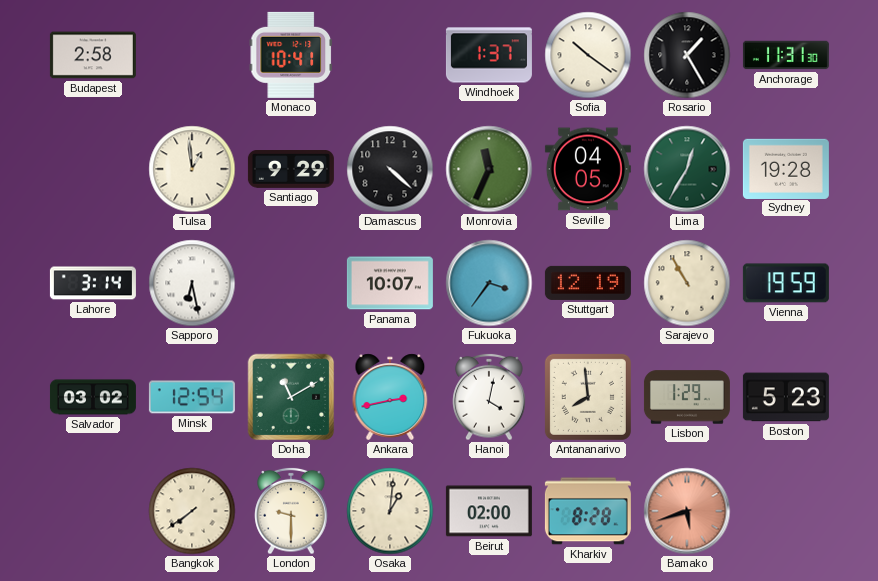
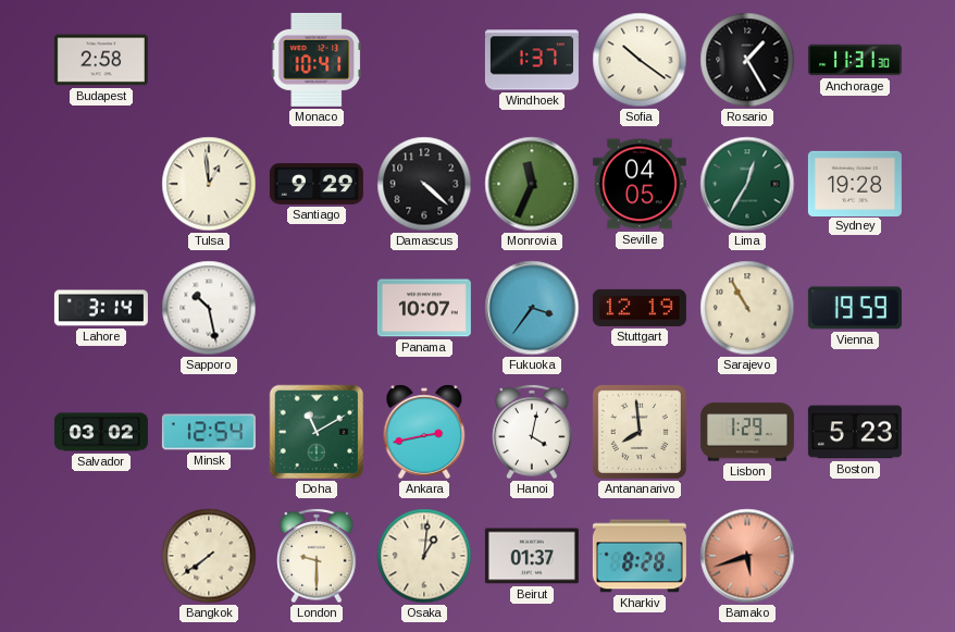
Sapporo: 6:28 -> 10:28
Beirut: 02:00 -> 01:37
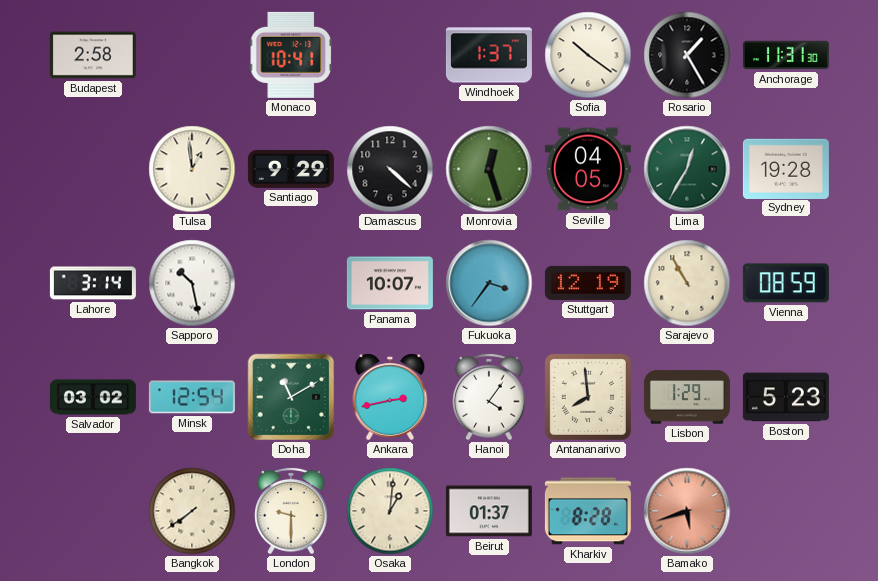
Monrovia: 11:34 -> 12:27
Vienna: 19:59 -> 08:59
Hanoi: 4:02 -> 4:06
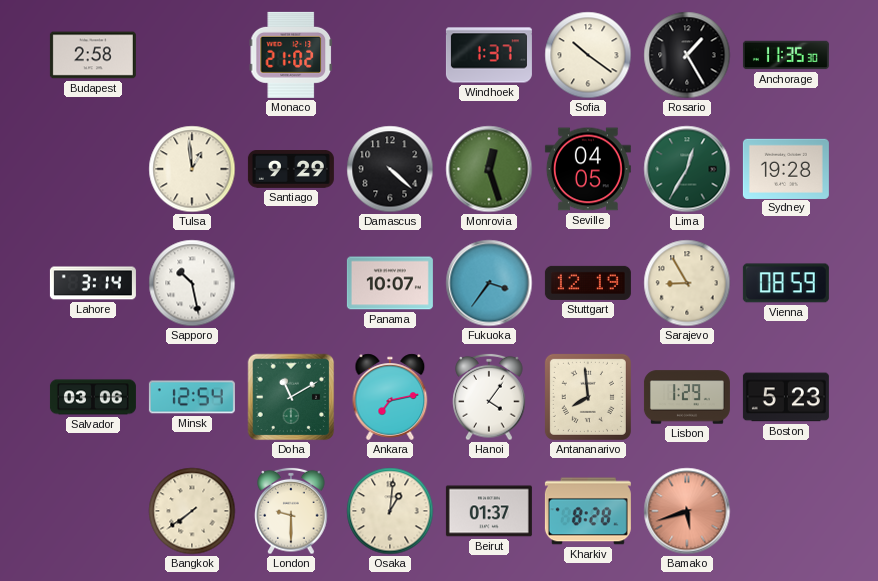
Monaco: 10:41 -> 21:02
Anchorage: 11:31 -> 11:35
Sarajevo: 10:55 -> 8:55
Salvador: 03:02 -> 03:06
Ankara: 2:43 -> 7:13
